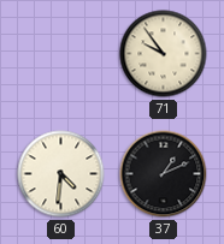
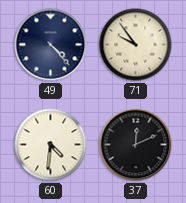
49: none -> 4:23
37: 1:11 -> 12:11
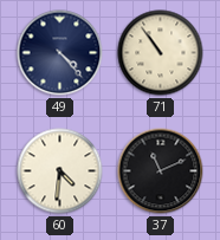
71: 9:54 -> 10:54
37: 12:11 -> 11:11
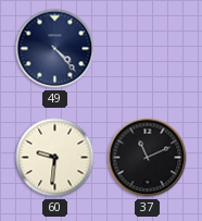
71: 10:54 -> none
60: 4:31 -> 9:31
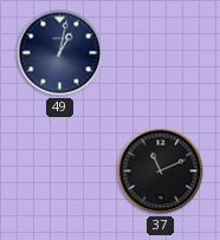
49: 4:23 -> 1:02
60: 9:31 -> none
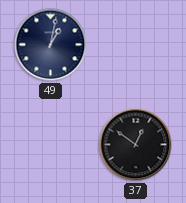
37: 11:11 -> 12:51
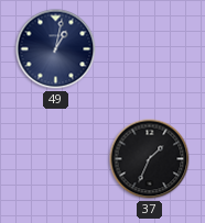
37: 12:51 -> 1:34
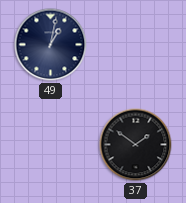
37: 1:34 -> 1:51
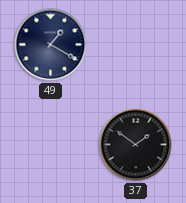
49: 1:02 -> 1:20
